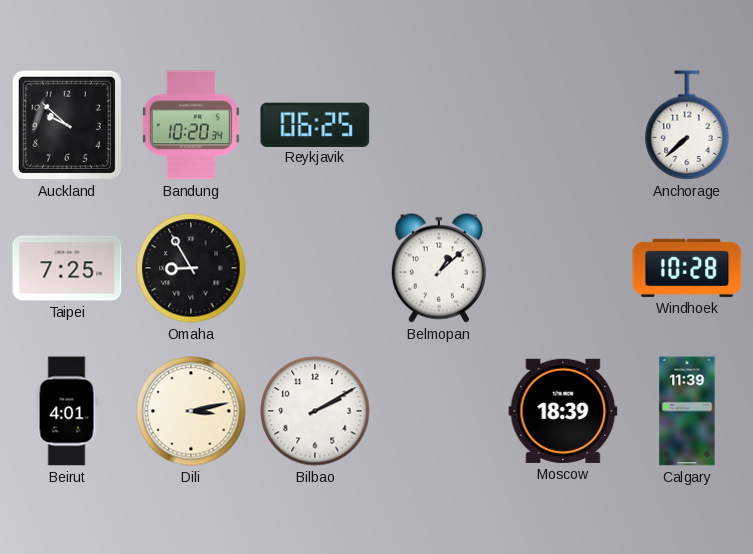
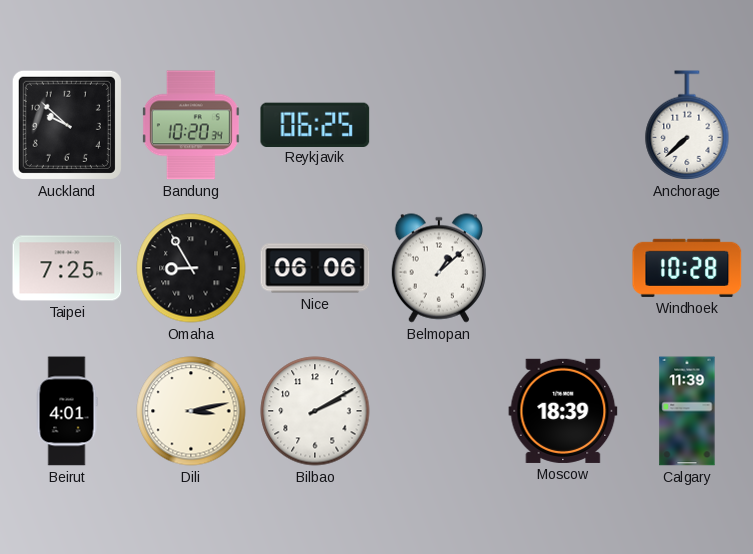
Nice: none -> 06:06
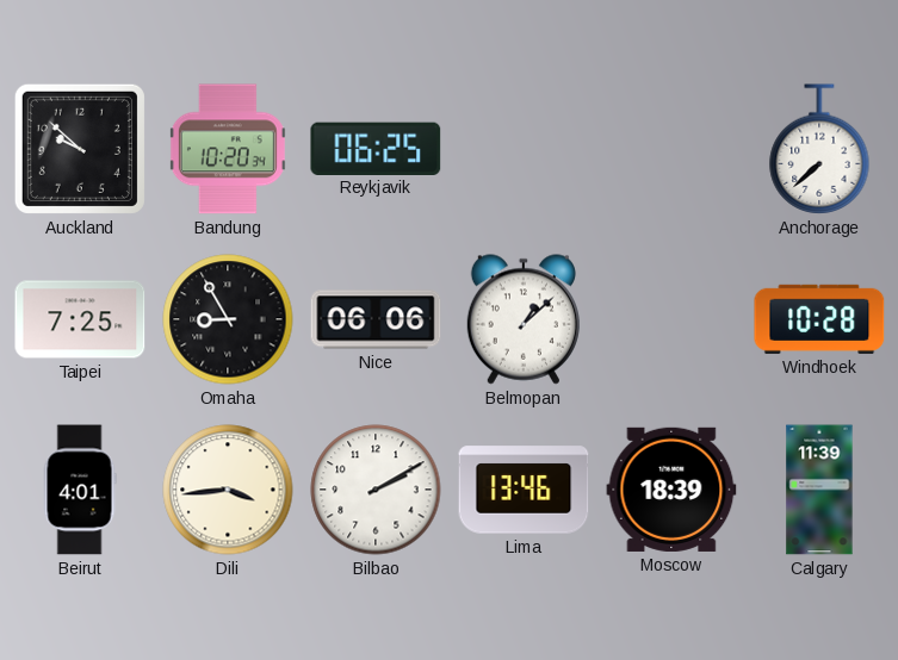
Dili: 3:13 -> 3:44
Lima: none -> 13:46
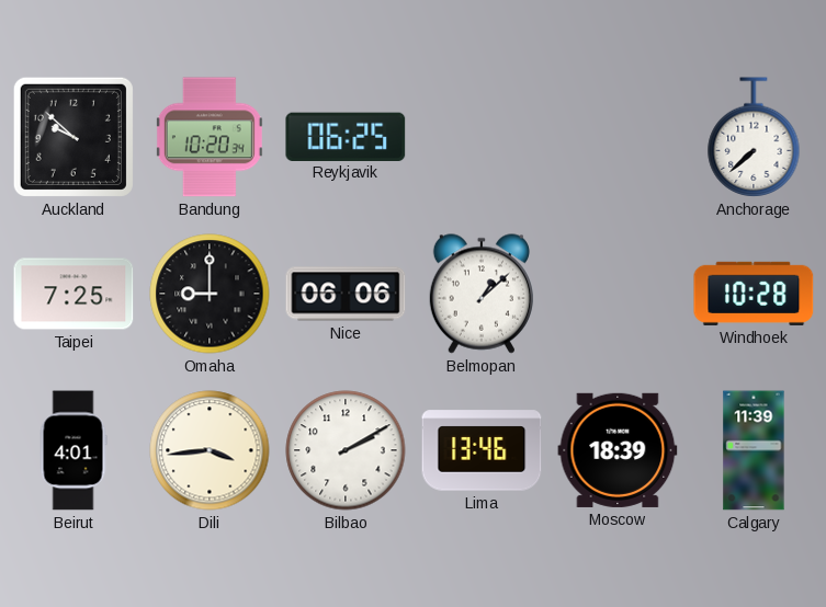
Omaha: 8:55 -> 9:00
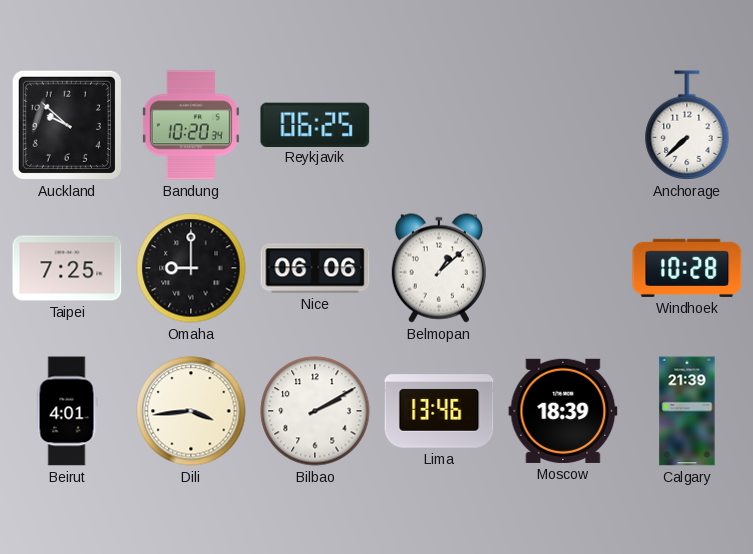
Calgary: 11:39 -> 21:39
